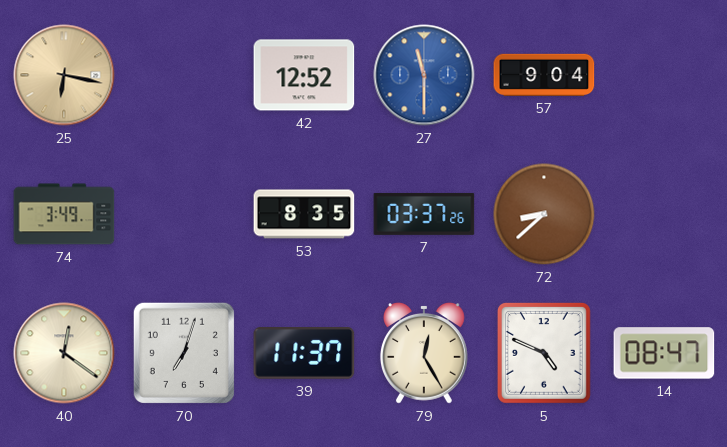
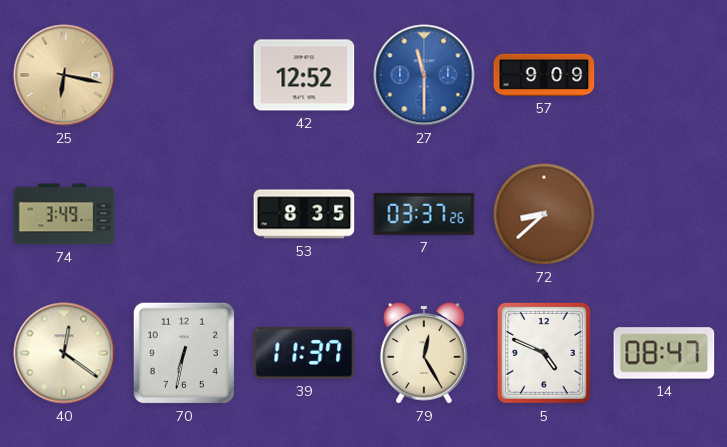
57: 9:04 -> 9:09
70: 7:03 -> 6:32
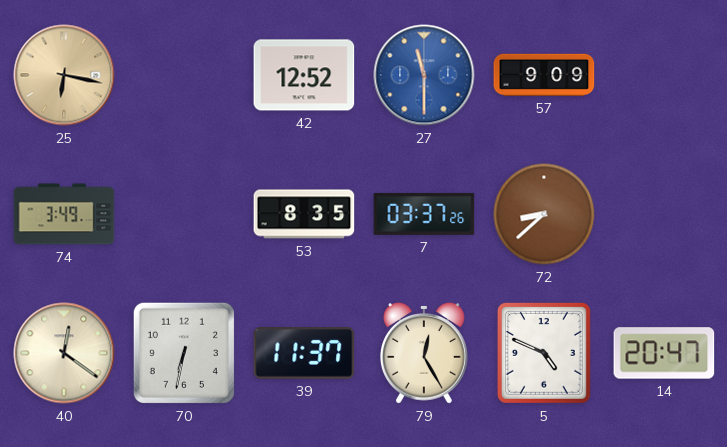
14: 08:47 -> 20:47
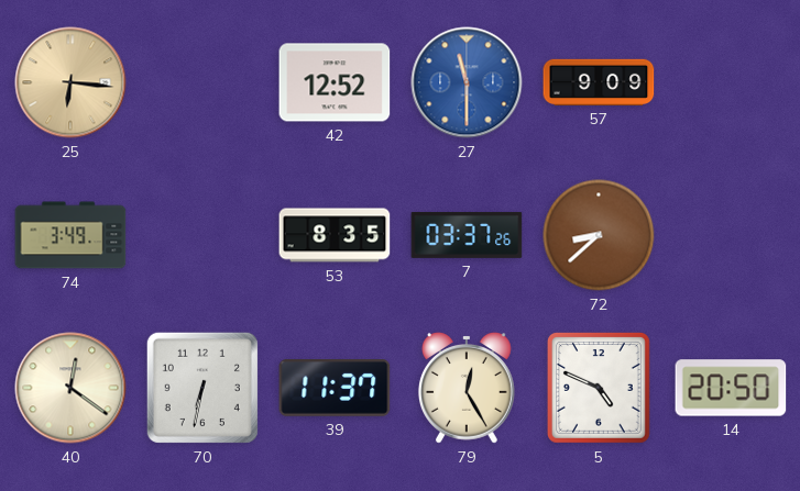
25: 6:17 -> 6:16
14: 20:47 -> 20:50
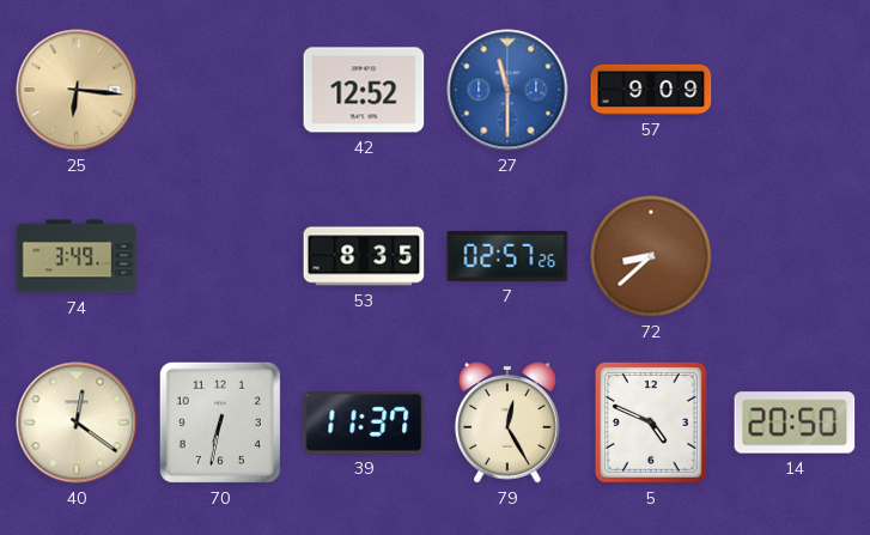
7: 03:37 -> 02:57
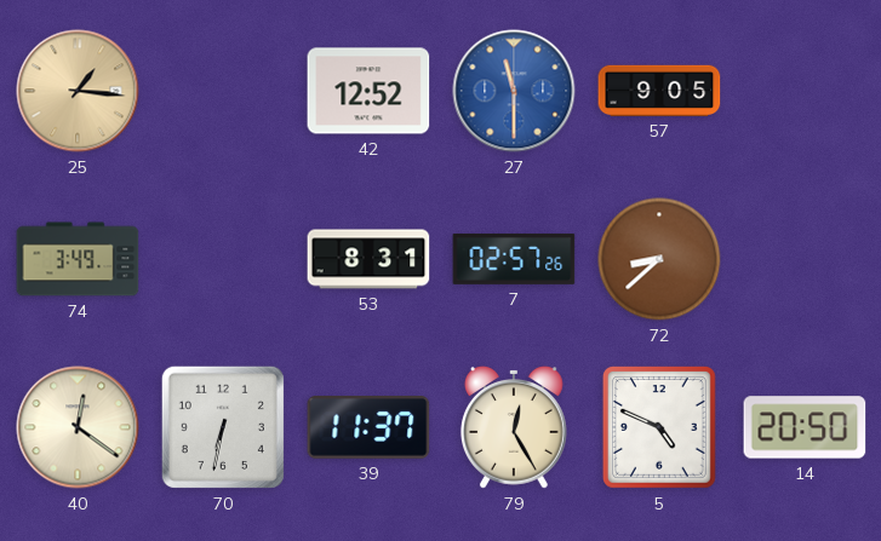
25: 6:16 -> 1:16
57: 9:09 -> 9:05
53: 8:35 -> 8:31
